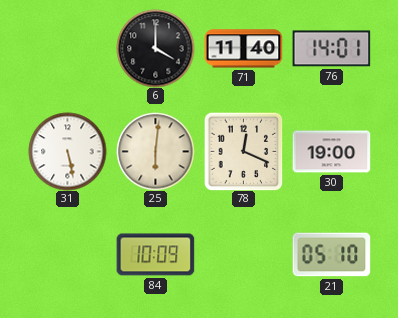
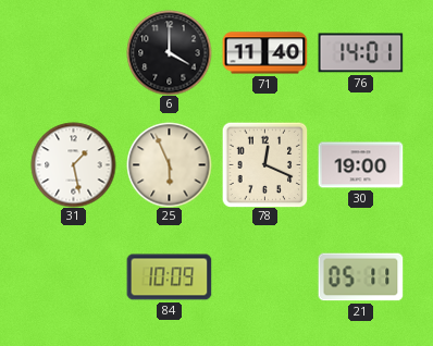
31: 5:28 -> 1:28
25: 6:01 -> 5:56
21: 05:10 -> 05:11
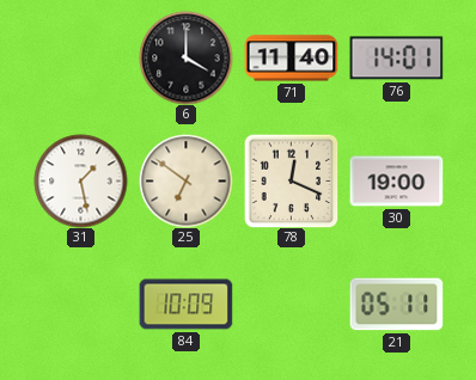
25: 5:56 -> 6:51
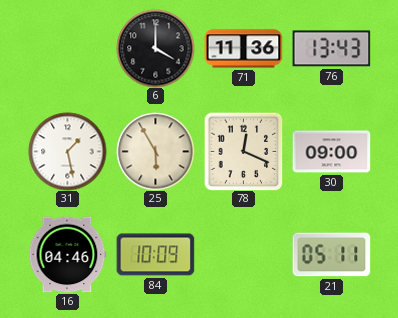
71: 11:40 -> 11:36
76: 14:01 -> 13:43
25: 6:51 -> 5:55
30: 19:00 -> 09:00
16: none -> 04:46
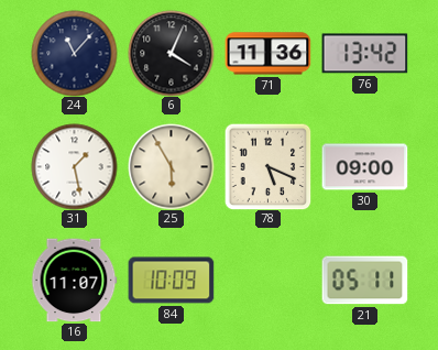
24: none -> 11:07
6: 4:00 -> 4:04
76: 13:43 -> 13:42
78: 12:19 -> 5:19
16: 04:46 -> 11:07
